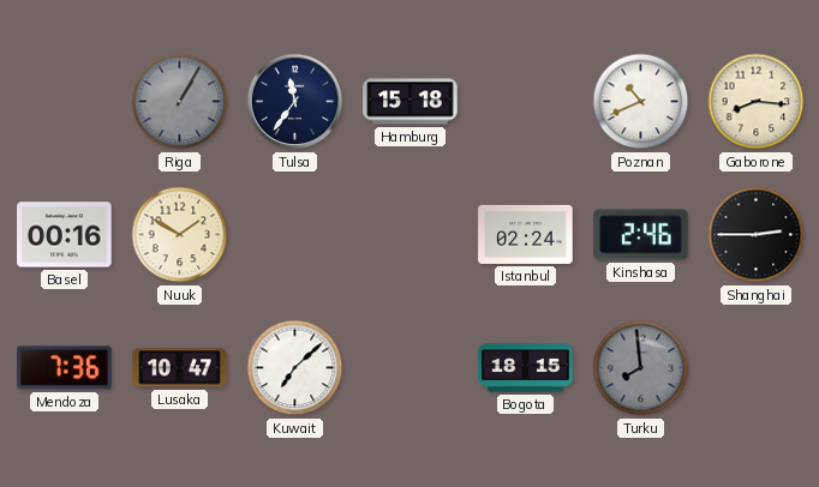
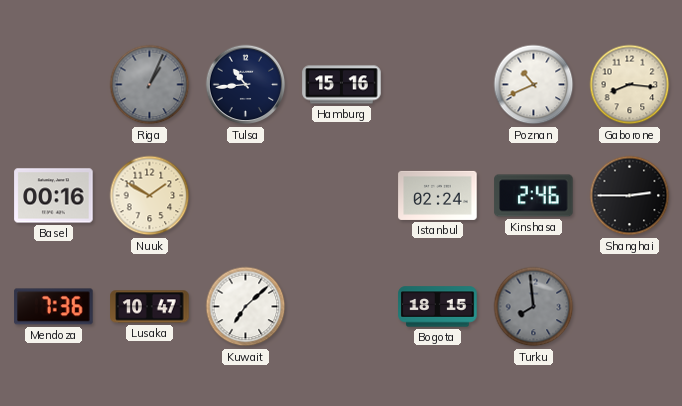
Riga: 1:05 -> 1:04
Tulsa: 11:36 -> 10:44
Hamburg: 15:18 -> 15:16
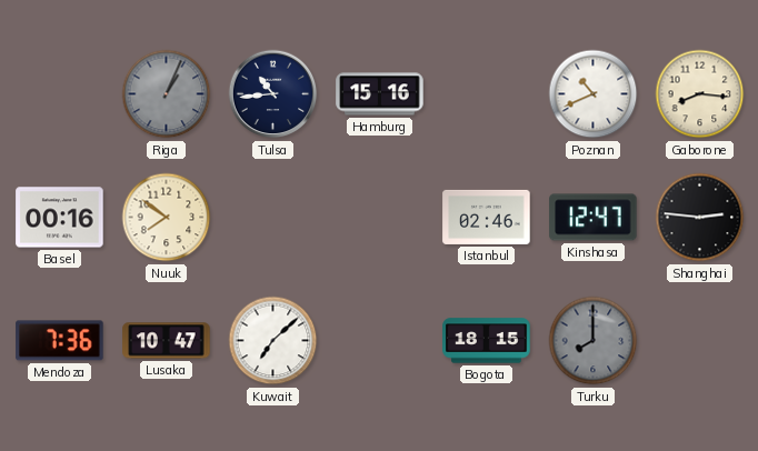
Nuuk: 1:50 -> 7:51
Istanbul: 02:24 -> 02:46
Kinshasa: 2:46 -> 12:47
Shanghai: 2:45 -> 2:46
Turku: 7:59 -> 8:00
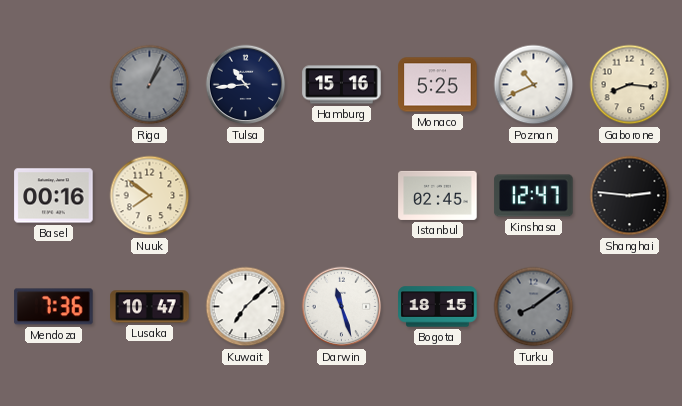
Monaco: none -> 5:25
Istanbul: 02:46 -> 02:45
Darwin: none -> 11:27
Turku: 8:00 -> 8:09
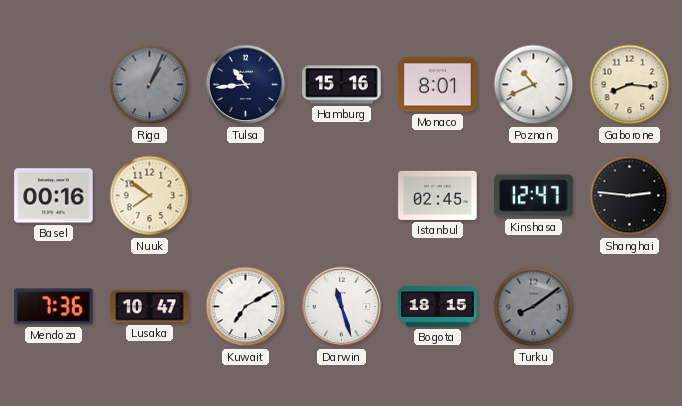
Monaco: 5:25 -> 8:01
Kuwait: 7:08 -> 7:10
